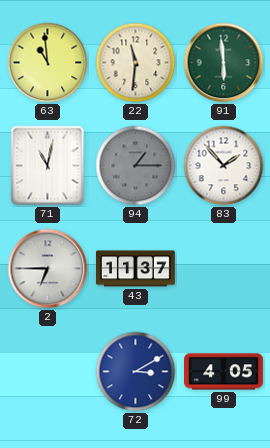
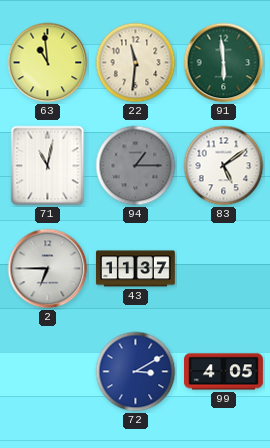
83: 1:53 -> 5:09
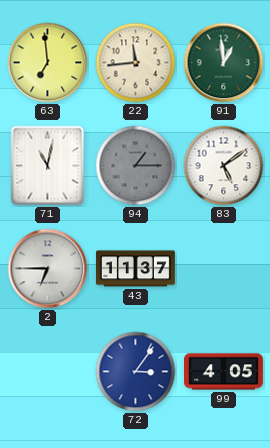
63: 10:59 -> 6:59
22: 11:31 -> 11:44
91: 5:59 -> 12:59
72: 3:10 -> 3:06
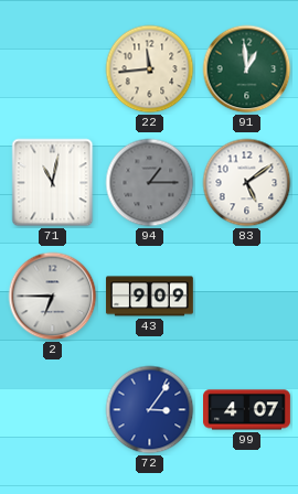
63: 6:59 -> none
43: 11:37 -> 9:09
99: 4:05 -> 4:07
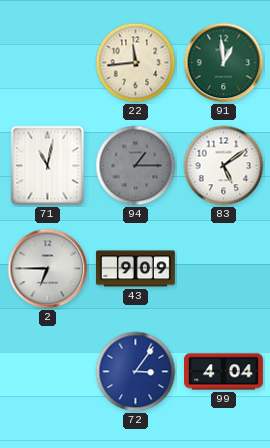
99: 4:07 -> 4:04
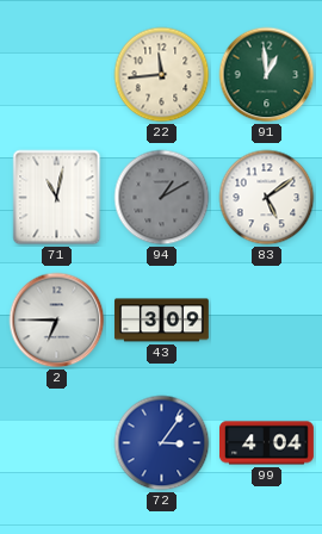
94: 1:15 -> 1:10
43: 9:09 -> 3:09
